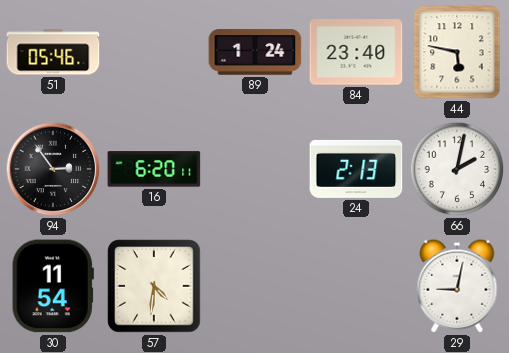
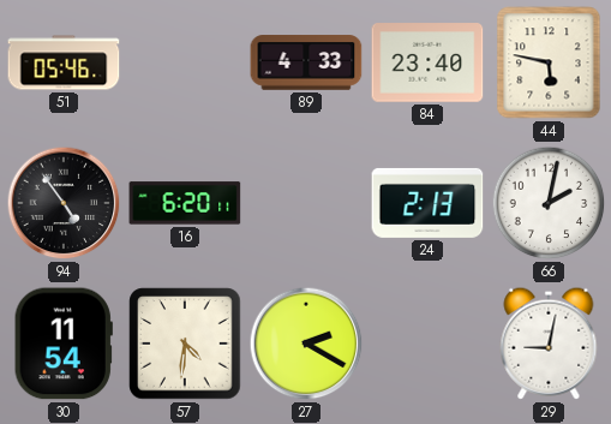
89: 1:24 -> 4:33
94: 2:54 -> 4:54
27: none -> 2:20
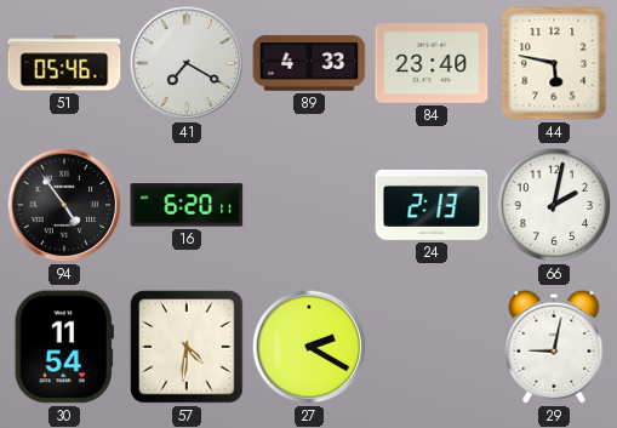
41: none -> 7:20
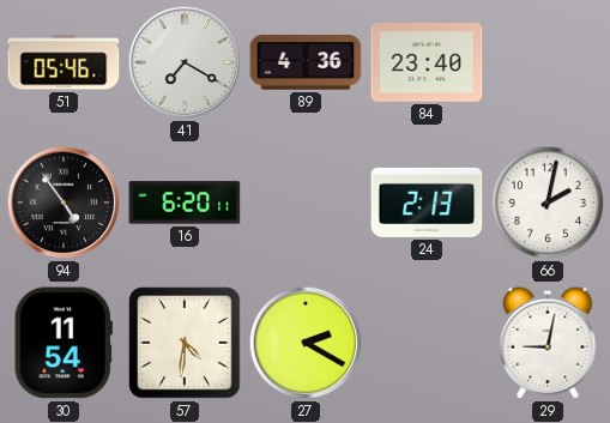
89: 4:33 -> 4:36
44: 5:47 -> none
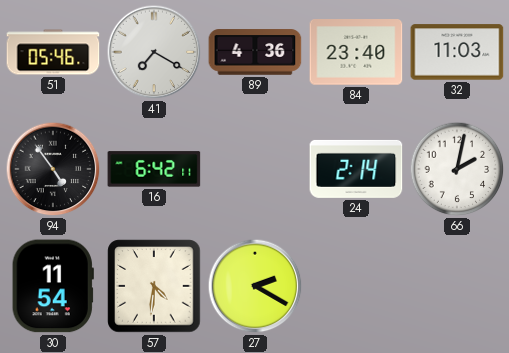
32: none -> 11:03
16: 6:20 -> 6:42
24: 2:13 -> 2:14
29: 9:02 -> none
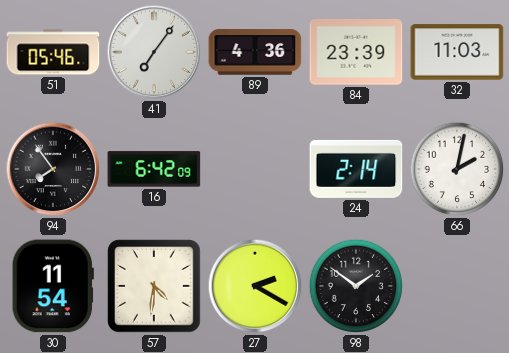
41: 7:20 -> 7:06
84: 23:40 -> 23:39
94: 4:54 -> 7:54
16: 6:42:11 -> 6:42:09
98: none -> 1:51
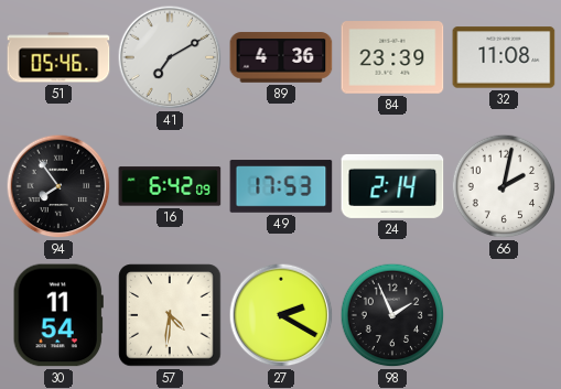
41: 7:06 -> 7:10
32: 11:03 -> 11:08
49: none -> 17:53
98: 1:51 -> 1:56
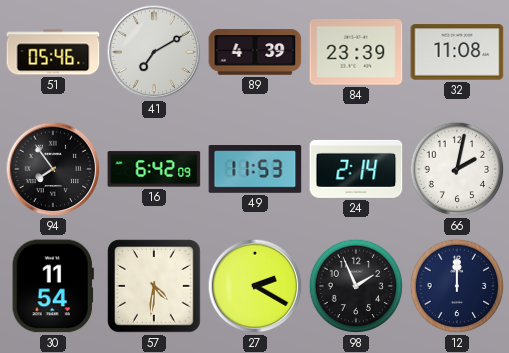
89: 4:36 -> 4:39
49: 17:53 -> 11:53
12: none -> 12:00
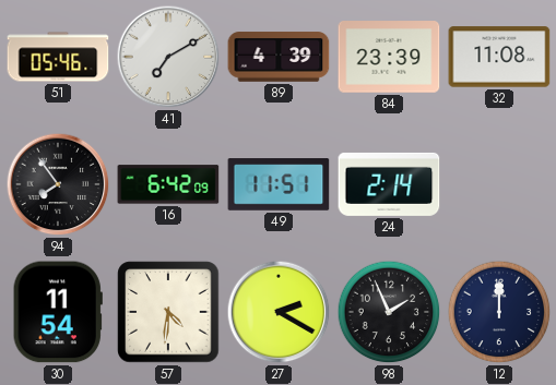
49: 11:53 -> 11:51
66: 2:02 -> none
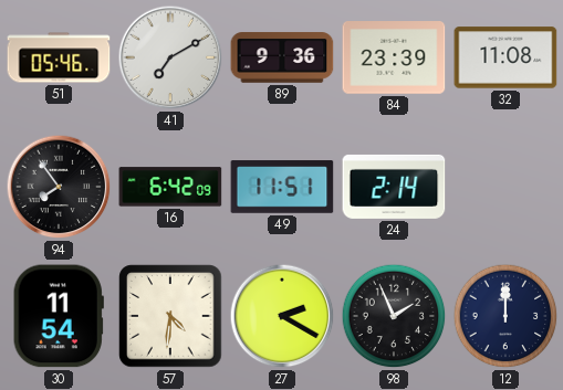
89: 4:39 -> 9:36
